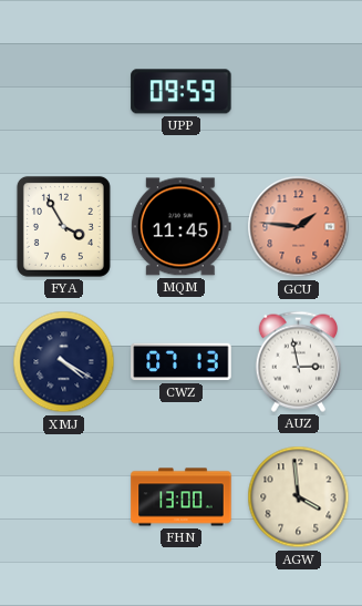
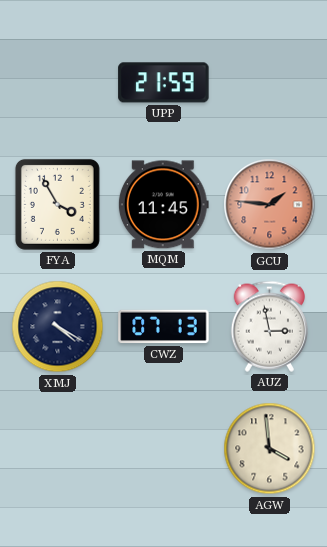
UPP: 09:59 -> 21:59
FHN: 13:00 -> none
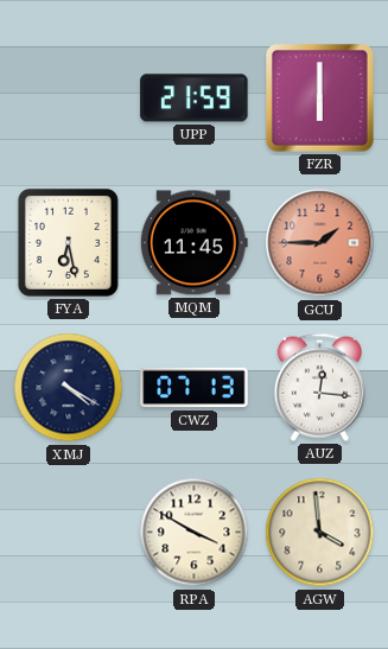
FZR: none -> 6:00
FYA: 3:55 -> 6:28
GCU: 1:46 -> 1:45
AUZ: 2:58 -> 12:16
RPA: none -> 3:50
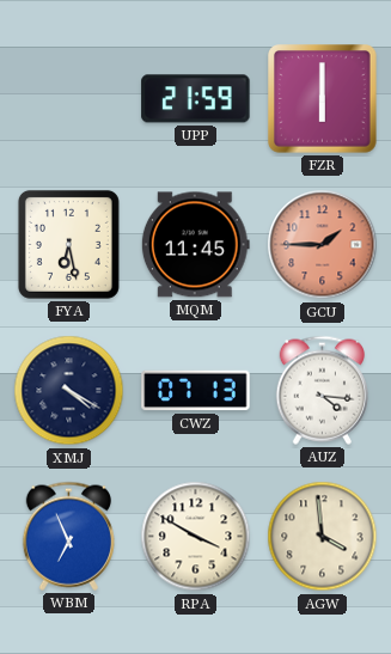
AUZ: 12:16 -> 4:16
WBM: none -> 6:56
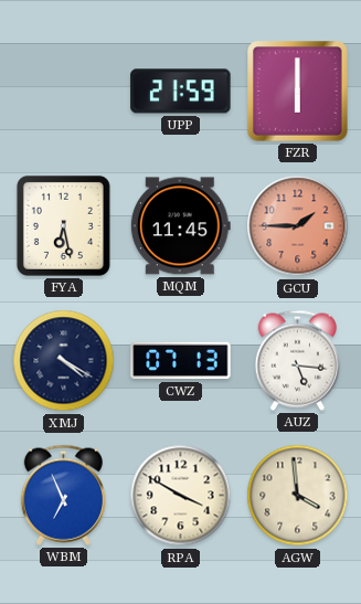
AUZ: 4:16 -> 5:16
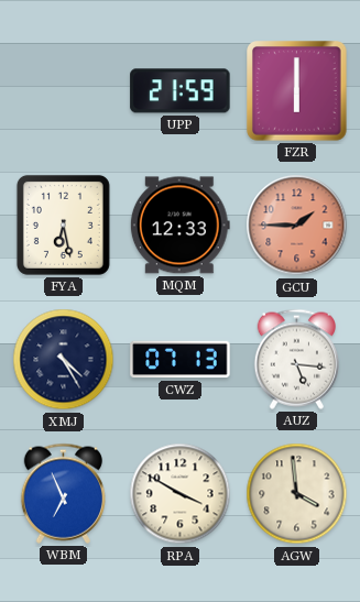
MQM: 11:45 -> 12:33
XMJ: 4:20 -> 4:25
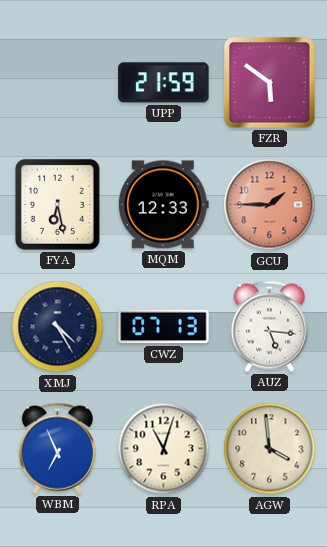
FZR: 6:00 -> 5:51
RPA: 3:50 -> 11:03
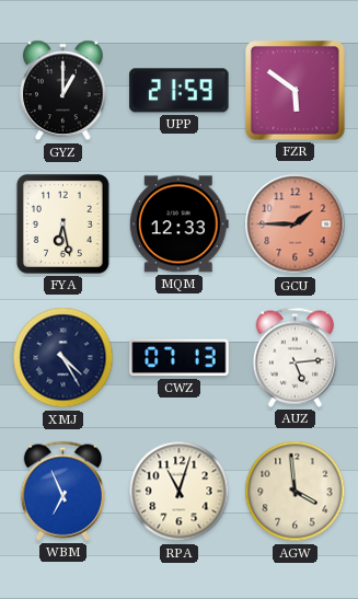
GYZ: none -> 1:00
AUZ: 5:16 -> 5:14
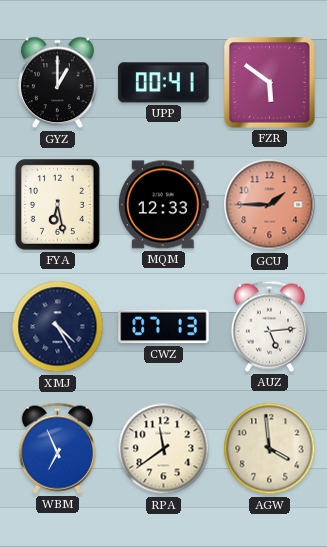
UPP: 21:59 -> 00:41
RPA: 11:03 -> 11:39
